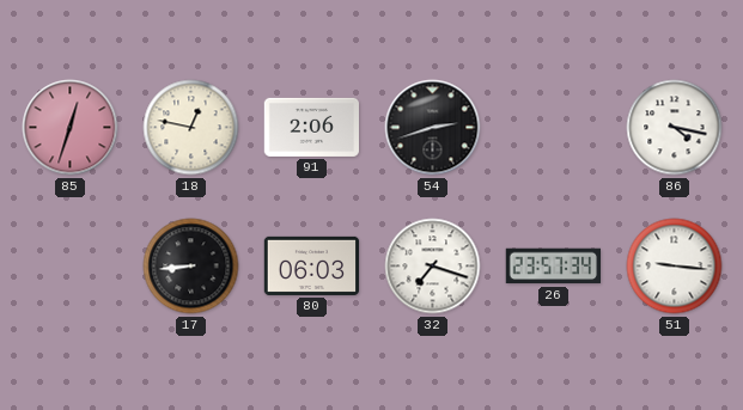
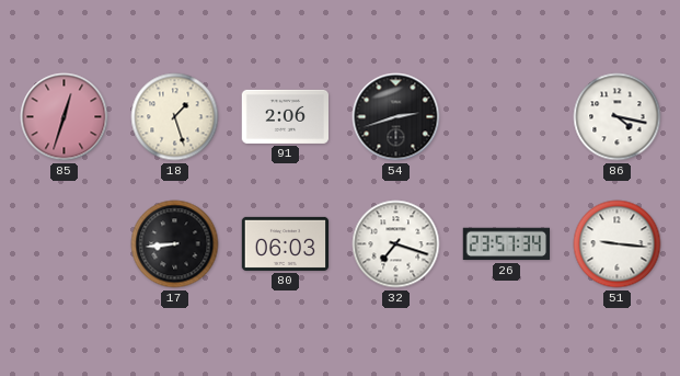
18: 12:47 -> 1:27
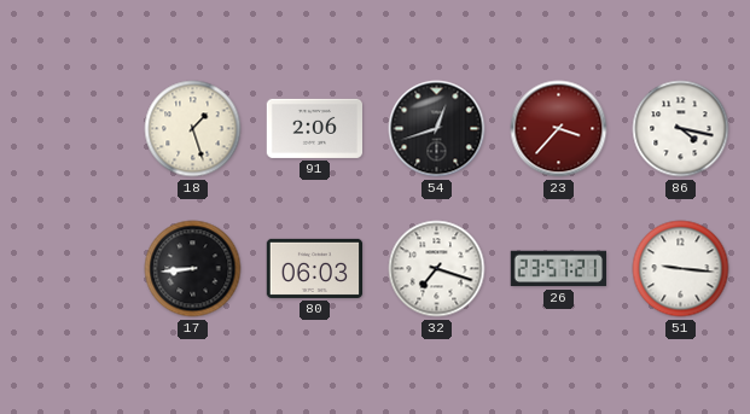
85: 12:33 -> none
54: 2:42 -> 12:42
23: none -> 3:37
26: 23:57:34 -> 23:57:21
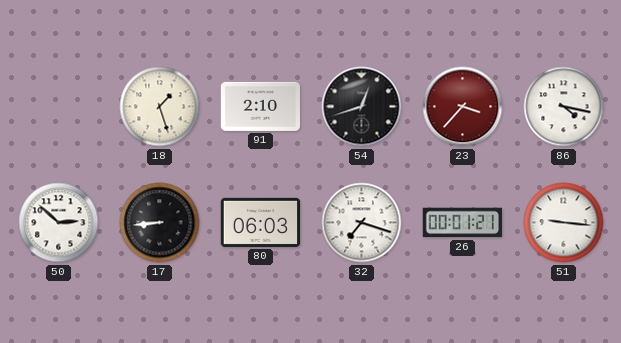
91: 2:06 -> 2:10
50: none -> 2:52
26: 23:57 -> 00:01
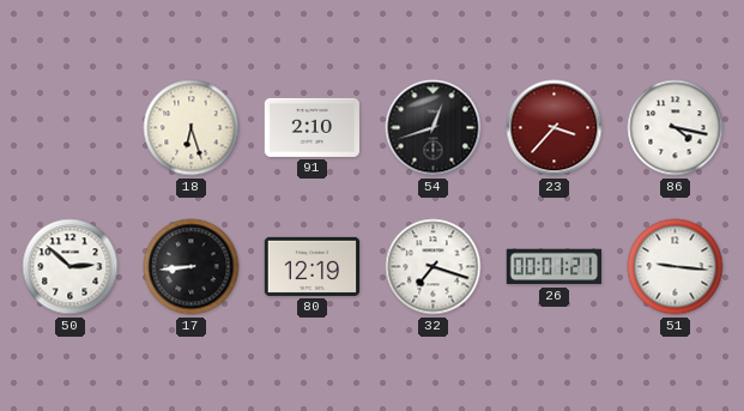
18: 1:27 -> 6:27
80: 06:03 -> 12:19
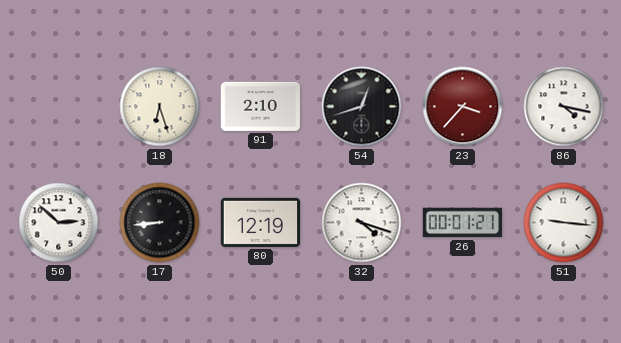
32: 7:18 -> 4:18
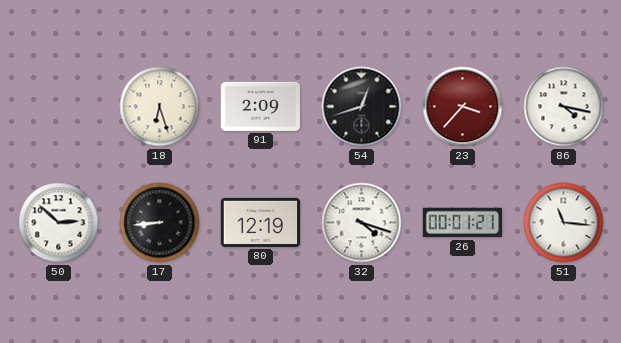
91: 2:10 -> 2:09
51: 9:16 -> 11:16
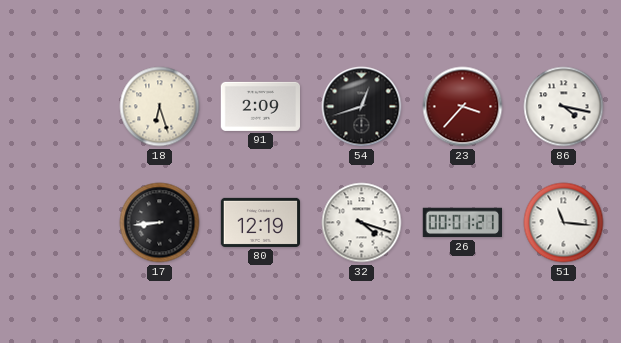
50: 2:52 -> none
